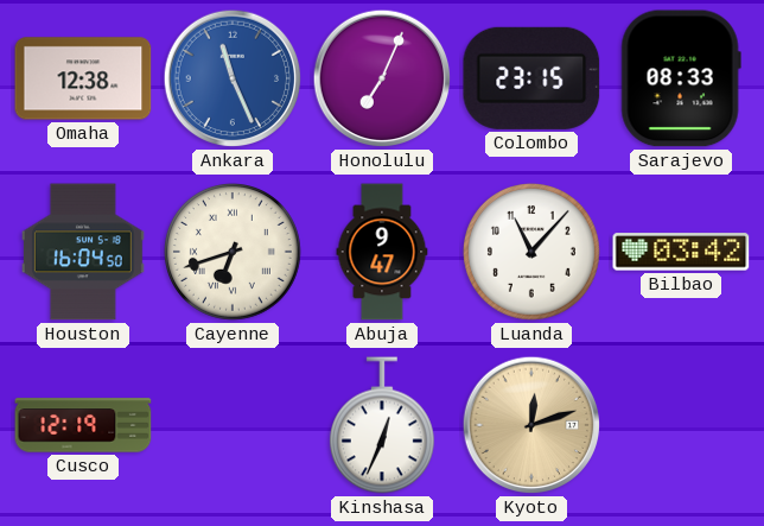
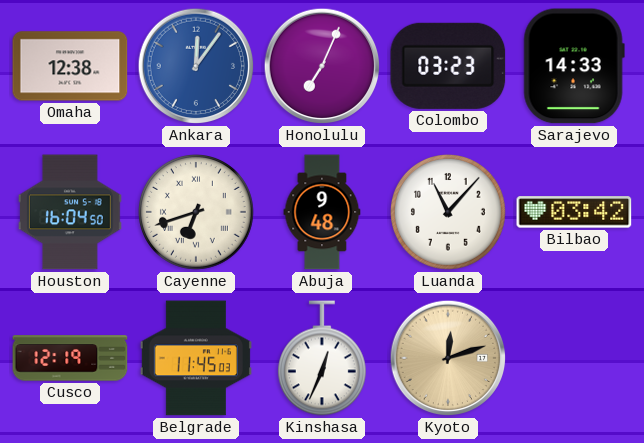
Ankara: 11:26 -> 12:06
Colombo: 23:15 -> 03:23
Sarajevo: 08:33 -> 14:33
Abuja: 9:47 -> 9:48
Belgrade: none -> 11:45
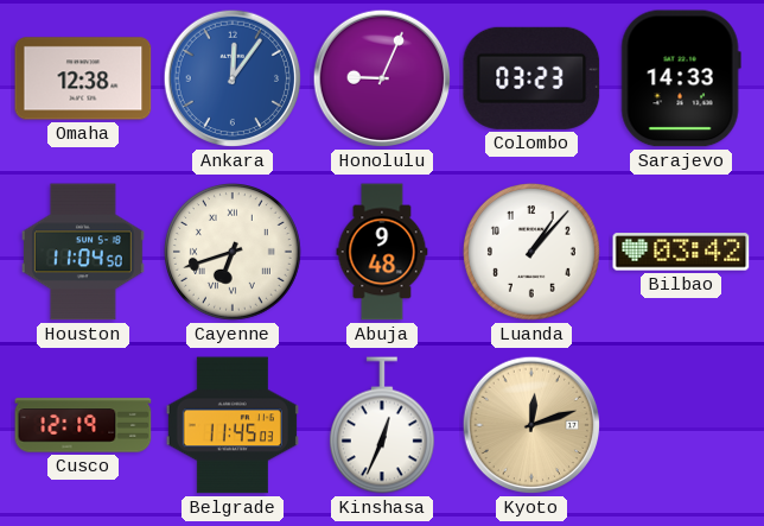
Honolulu: 7:04 -> 9:04
Houston: 16:04 -> 11:04
Luanda: 11:07 -> 1:07
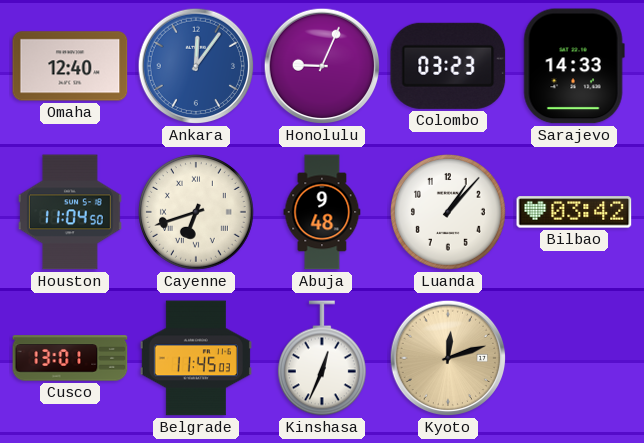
Omaha: 12:38 -> 12:40
Cusco: 12:19 -> 13:01
